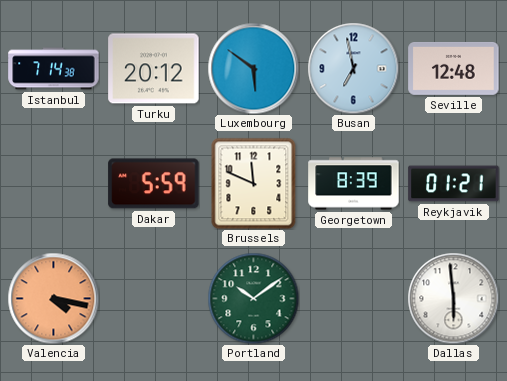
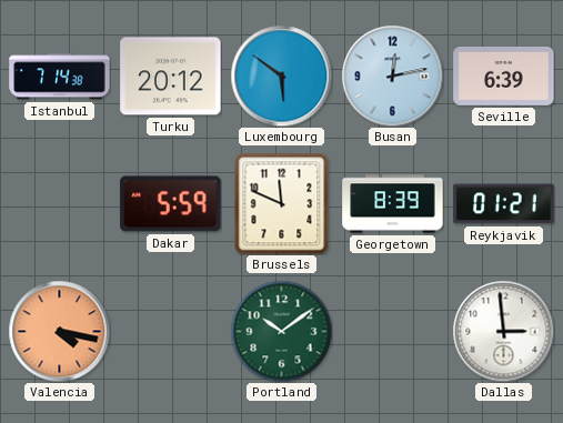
Busan: 6:58 -> 12:13
Seville: 12:48 -> 6:39
Dallas: 5:59 -> 2:59
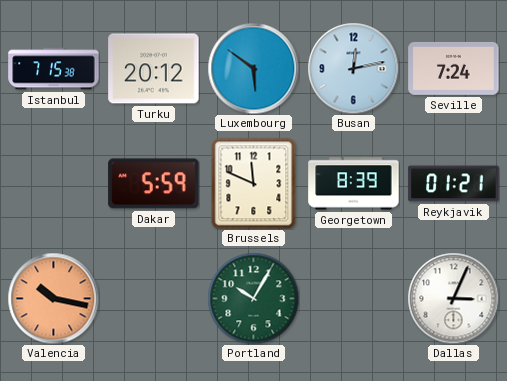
Istanbul: 7:14 -> 7:15
Seville: 6:39 -> 7:24
Valencia: 4:17 -> 10:17
Portland: 10:09 -> 10:05
Dallas: 2:59 -> 3:04
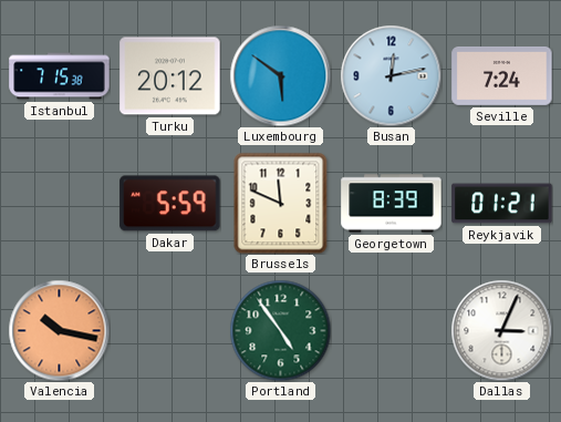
Portland: 10:05 -> 4:54
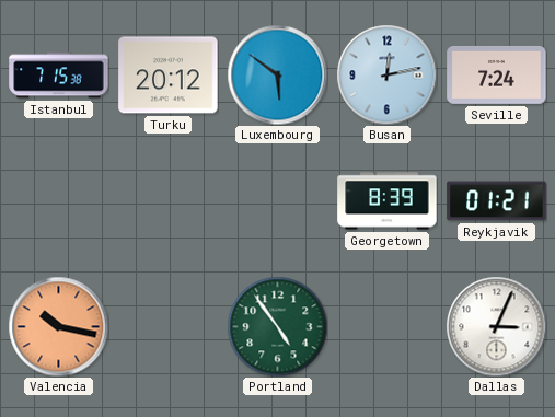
Dakar: 5:59 -> none
Brussels: 11:49 -> none
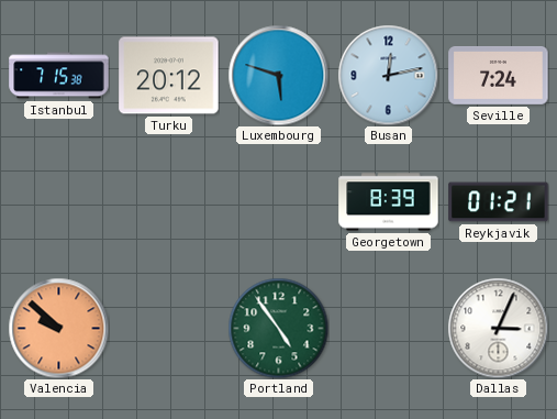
Luxembourg: 5:51 -> 5:48
Valencia: 10:17 -> 9:52
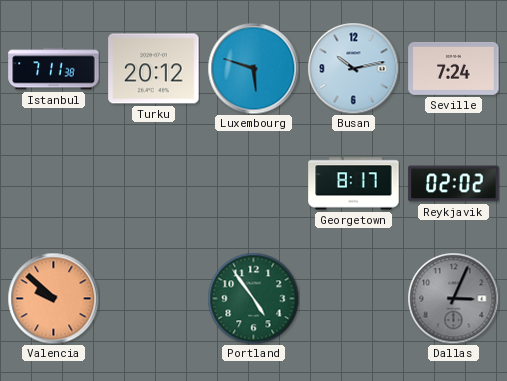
Istanbul: 7:15 -> 7:11
Busan: 12:13 -> 10:13
Georgetown: 8:39 -> 8:17
Reykjavik: 01:21 -> 02:02
Dallas dial: white -> grey
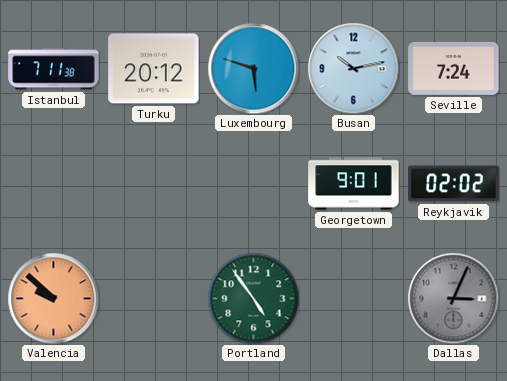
Georgetown: 8:17 -> 9:01
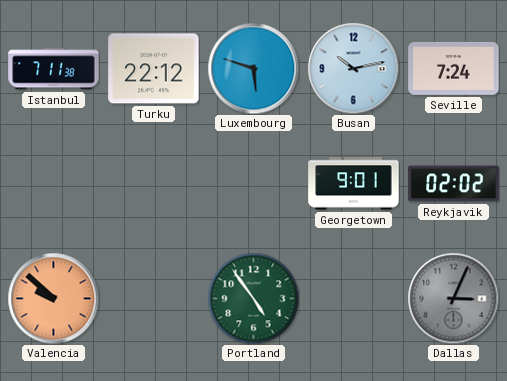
Turku: 20:12 -> 22:12
